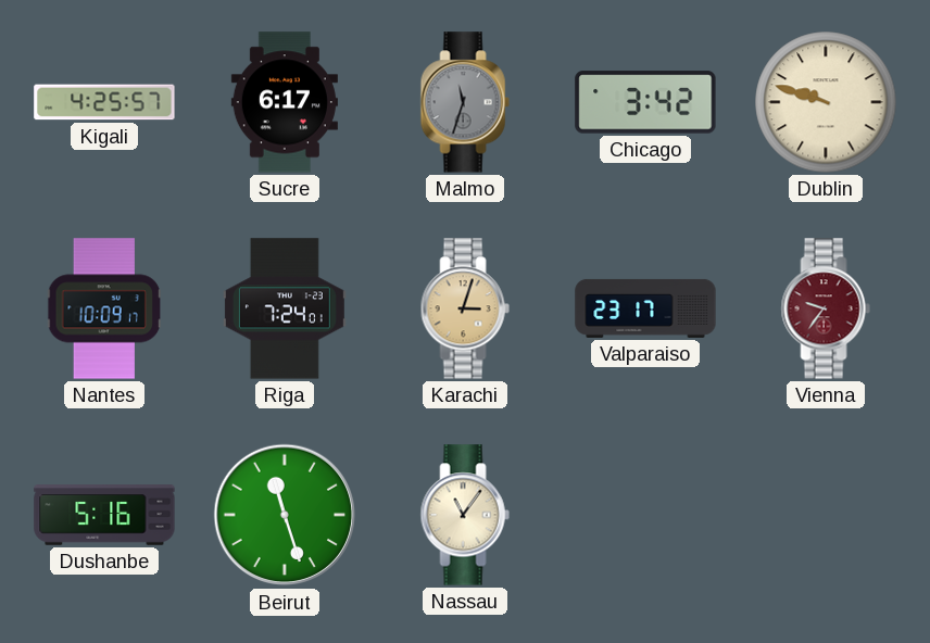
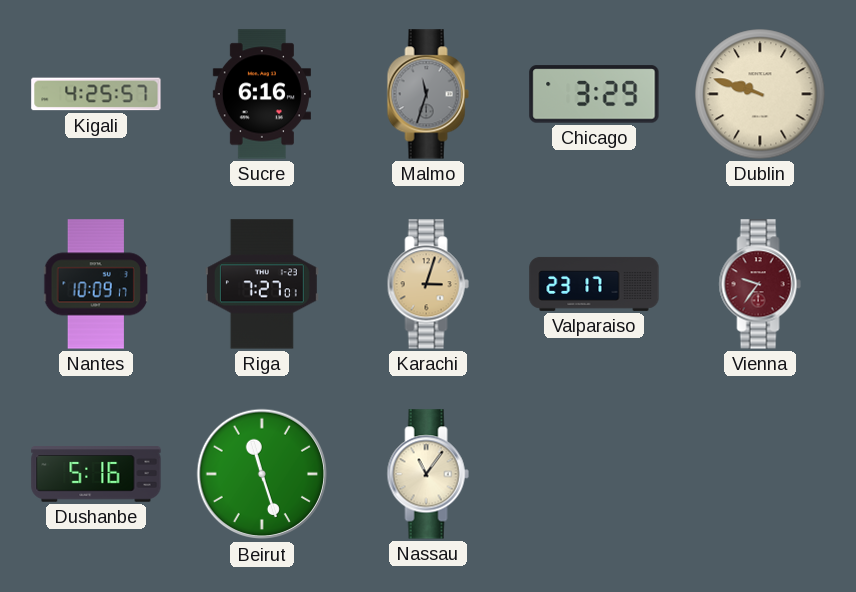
Sucre: 6:17 -> 6:16
Chicago: 3:42 -> 3:29
Riga: 7:24 -> 7:27
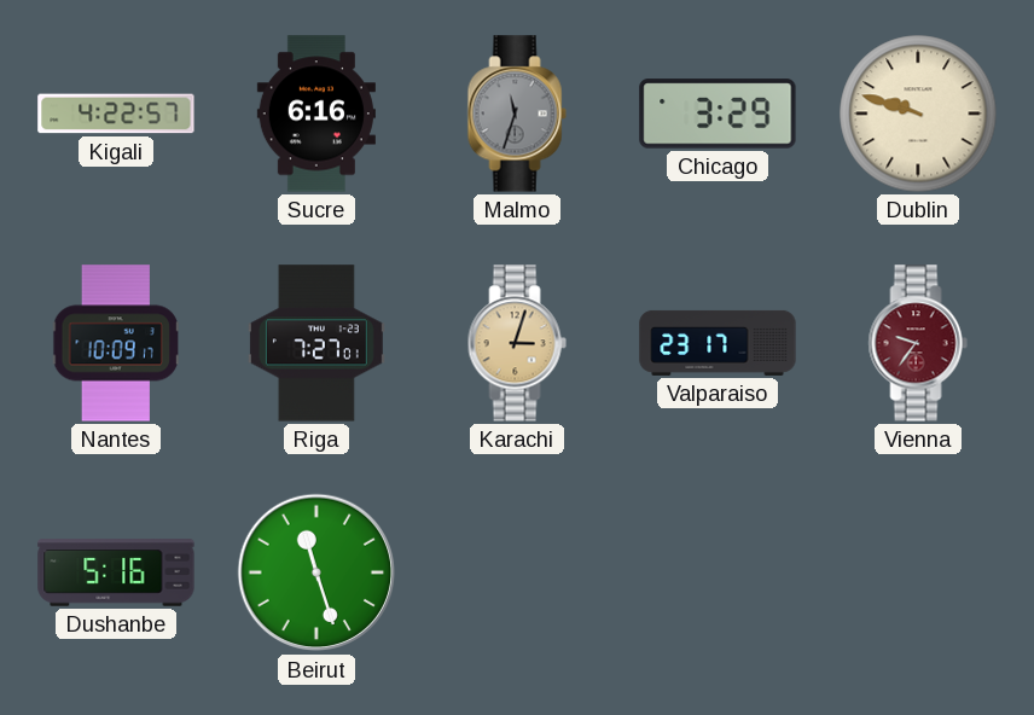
Kigali: 4:25 -> 4:22
Nassau: 11:06 -> none
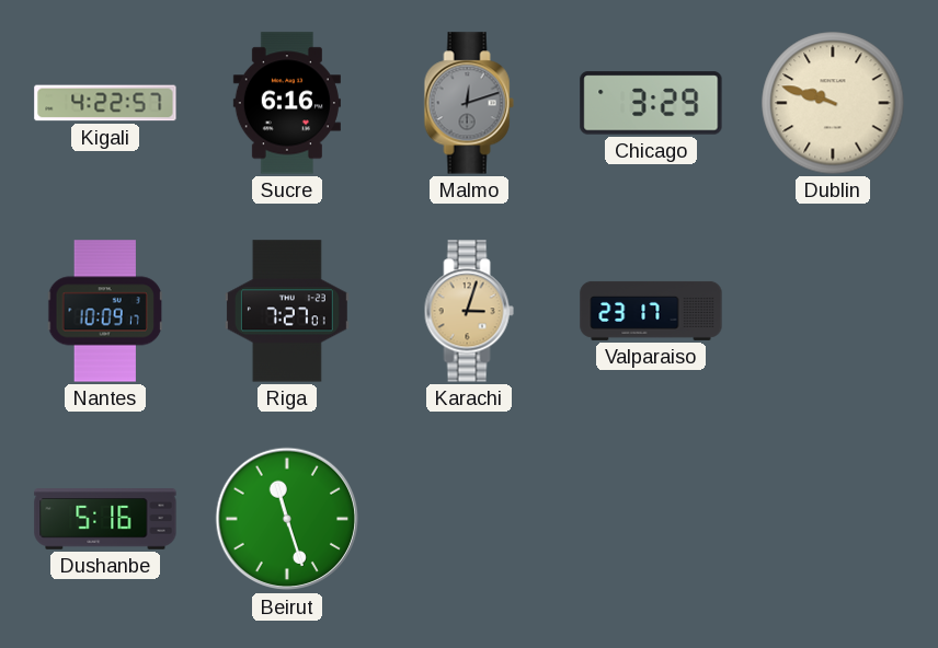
Malmo: 11:33 -> 12:12
Vienna: 9:36 -> none
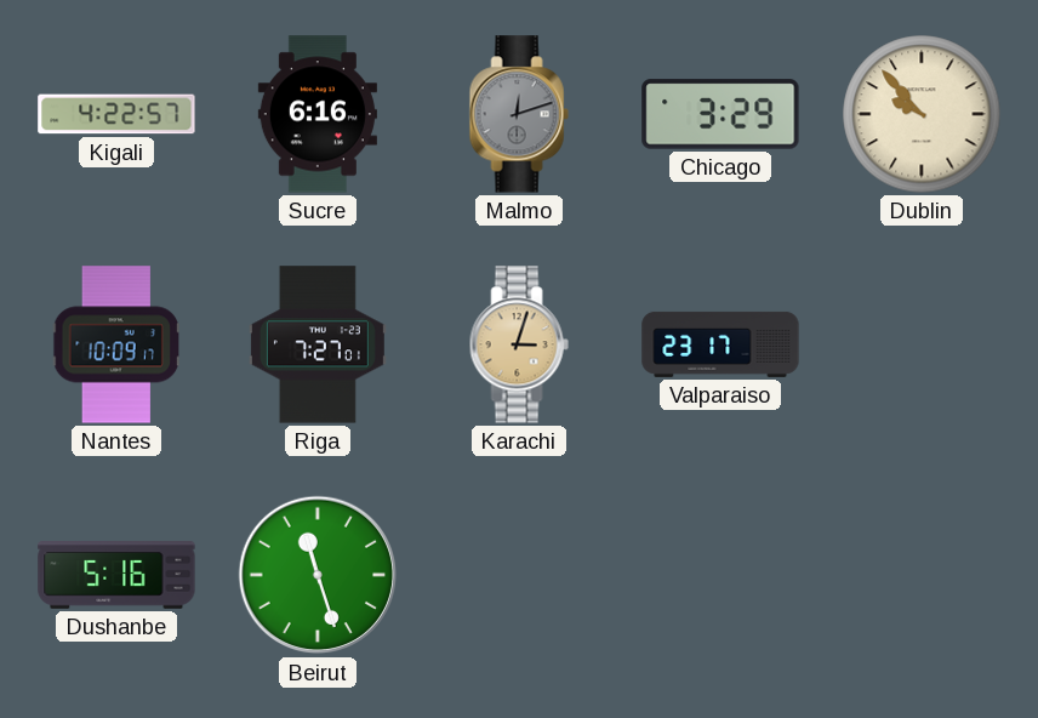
Dublin: 9:48 -> 9:53
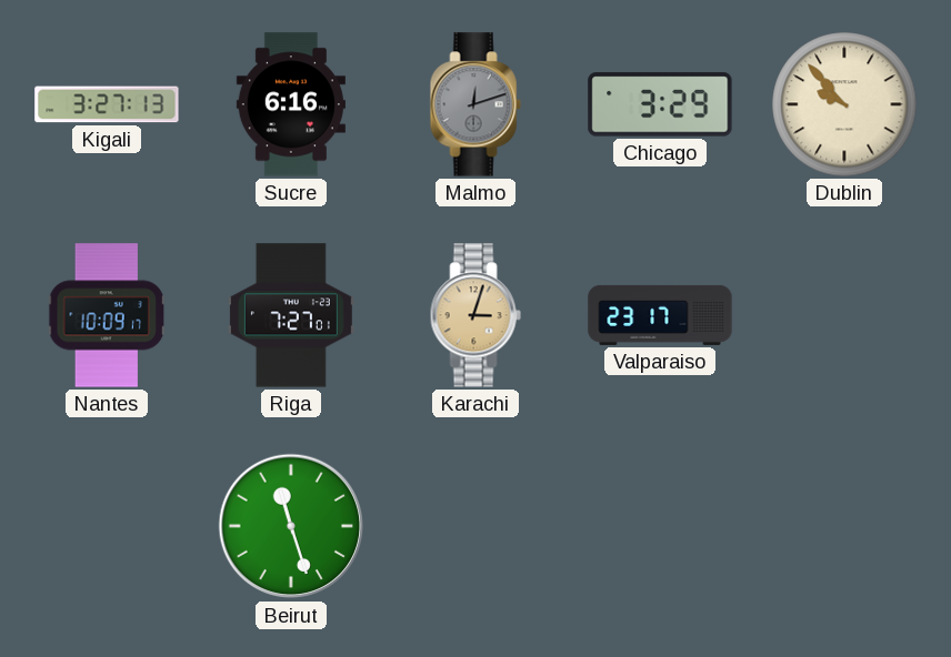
Kigali: 4:22 -> 3:27
Dushanbe: 5:16 -> none
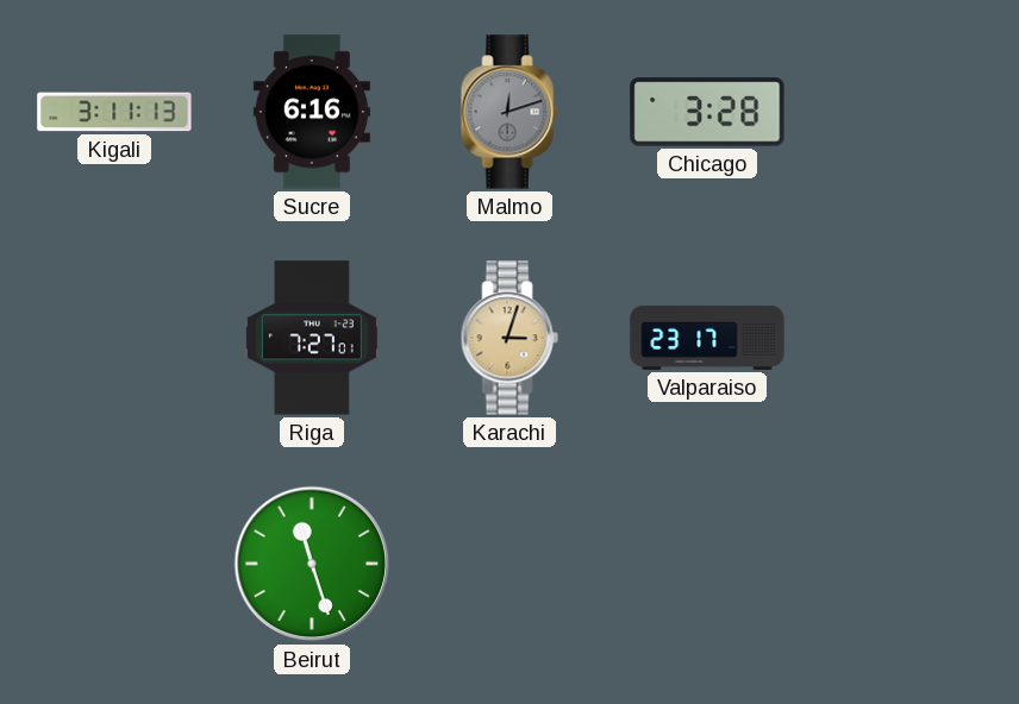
Kigali: 3:27 -> 3:11
Chicago: 3:29 -> 3:28
Dublin: 9:53 -> none
Nantes: 10:09 -> none
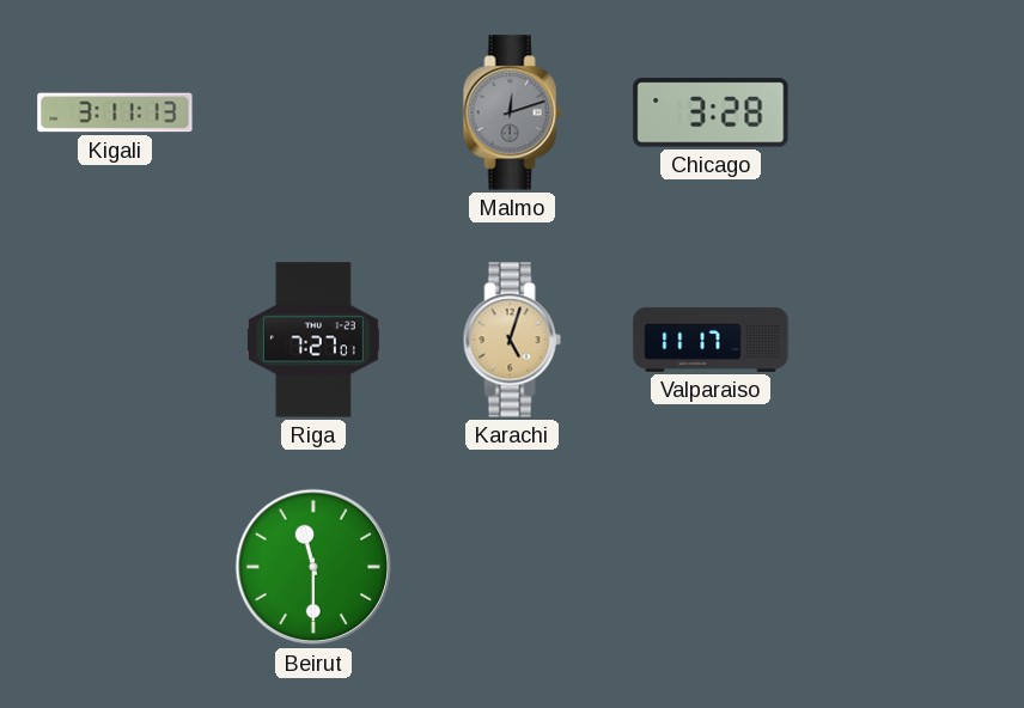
Sucre: 6:16 -> none
Karachi: 3:03 -> 5:03
Valparaiso: 23:17 -> 11:17
Beirut: 11:27 -> 11:30
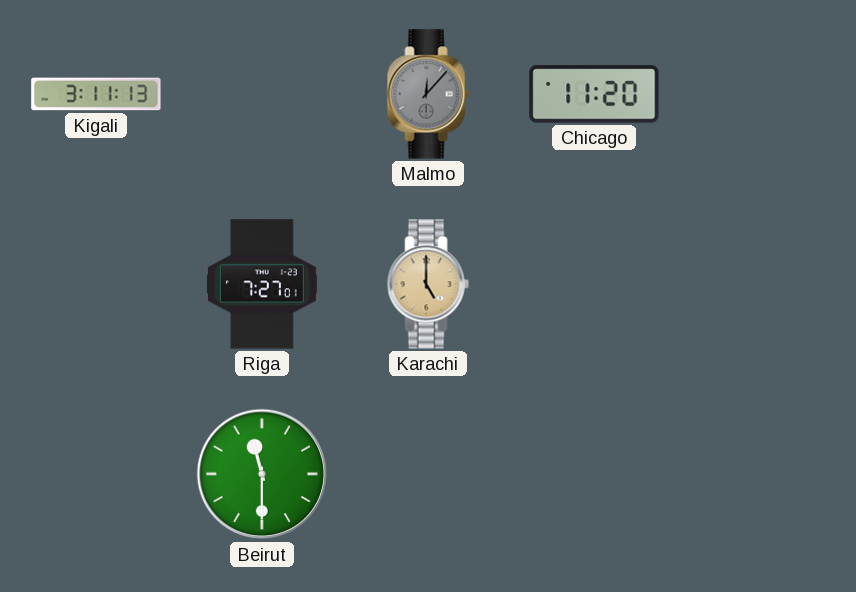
Malmo: 12:12 -> 12:07
Chicago: 3:28 -> 11:20
Karachi: 5:03 -> 5:00
Valparaiso: 11:17 -> none
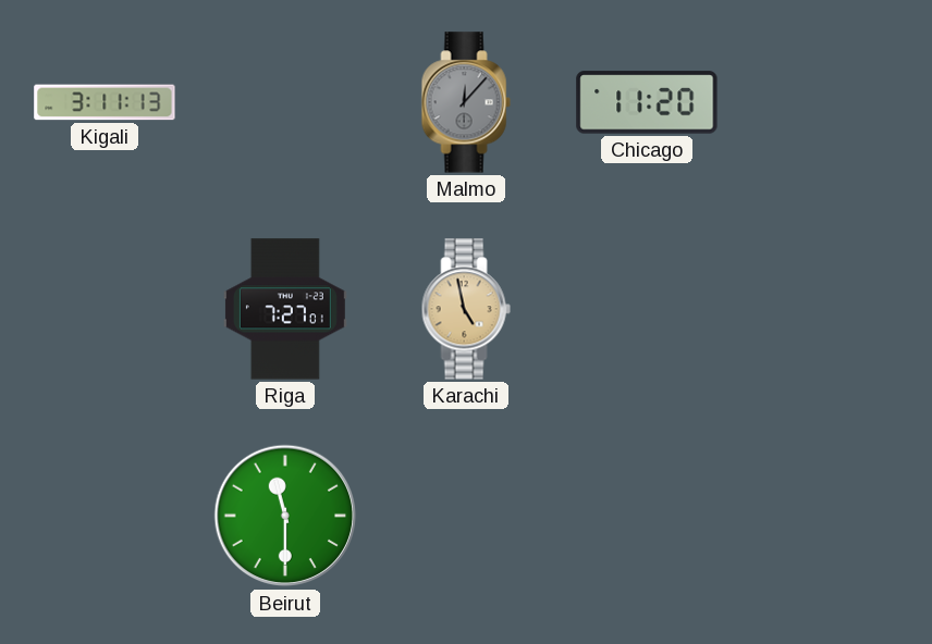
Karachi: 5:00 -> 4:58
